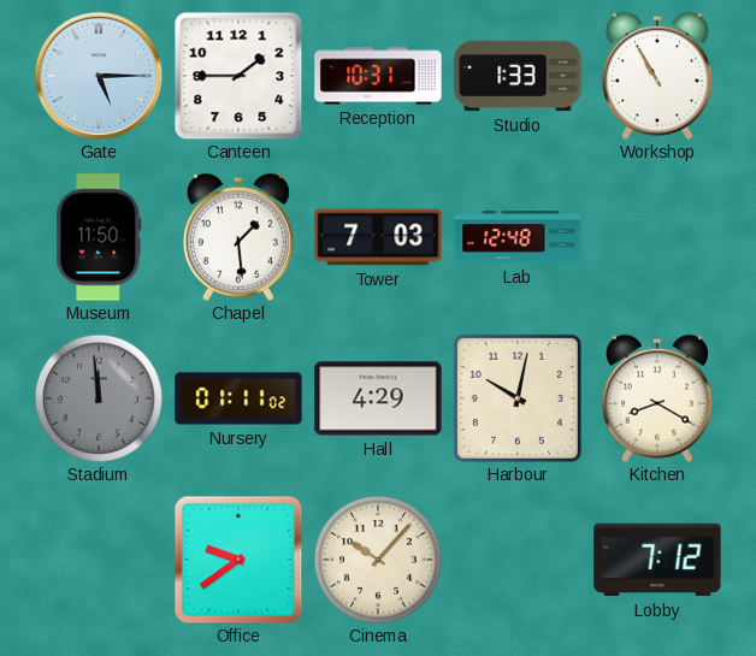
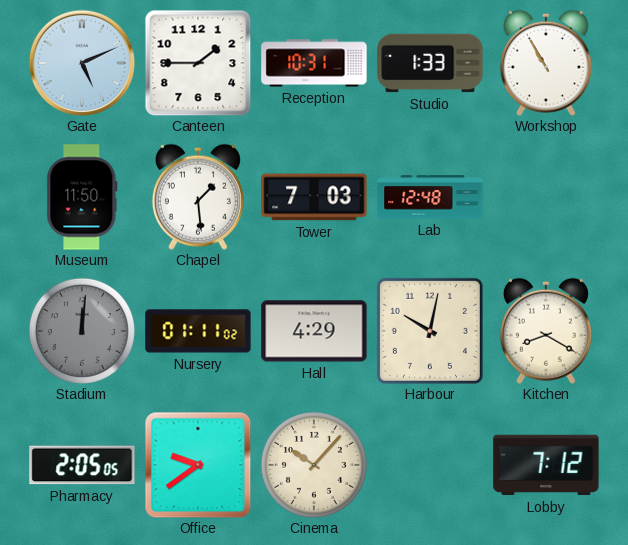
Gate: 5:15 -> 5:11
Stadium: 11:59 -> 12:01
Pharmacy: none -> 2:05
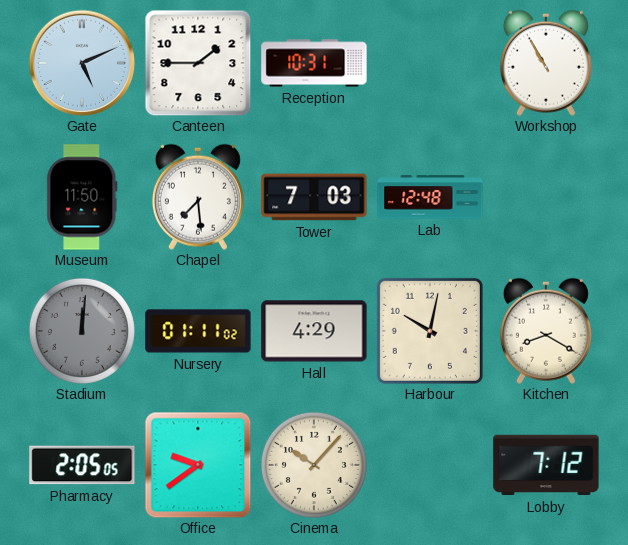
Studio: 1:33 -> none
Chapel: 1:29 -> 7:29
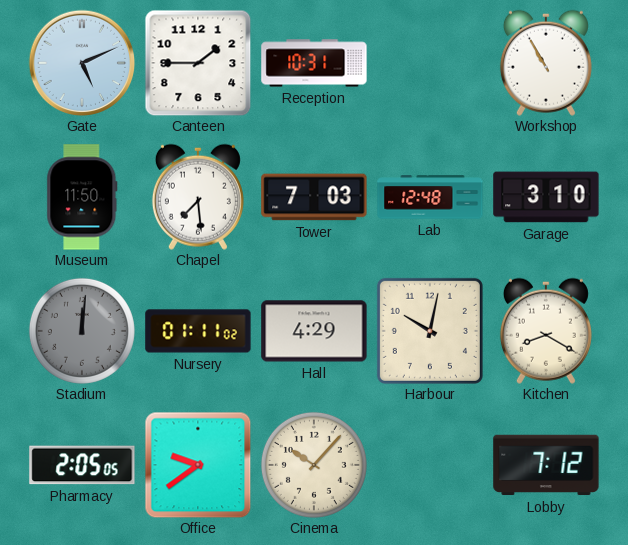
Garage: none -> 3:10
